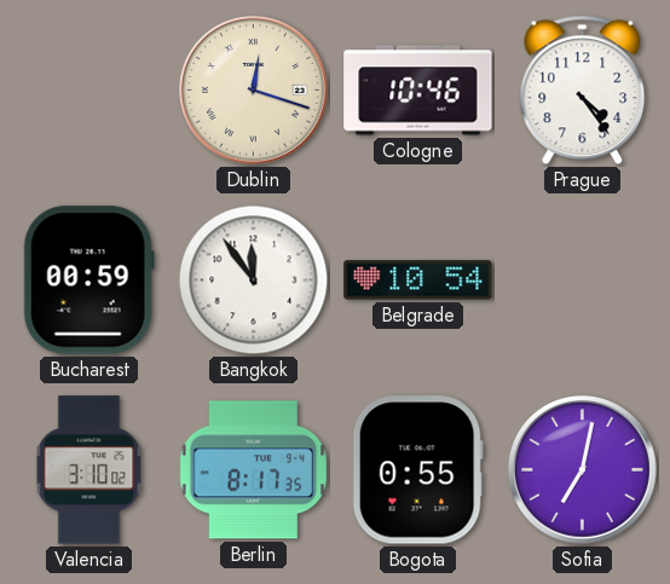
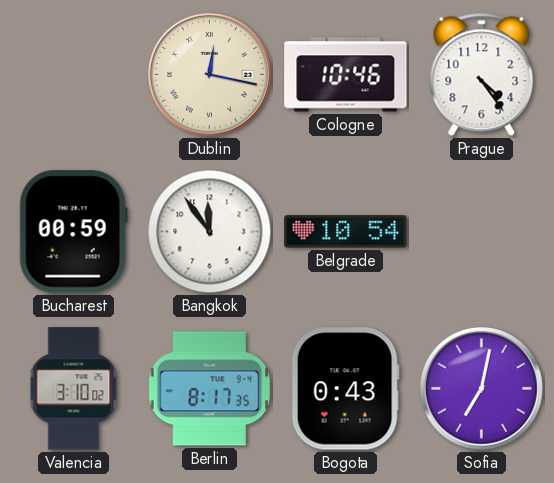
Dublin: 12:18 -> 12:17
Bogota: 0:55 -> 0:43
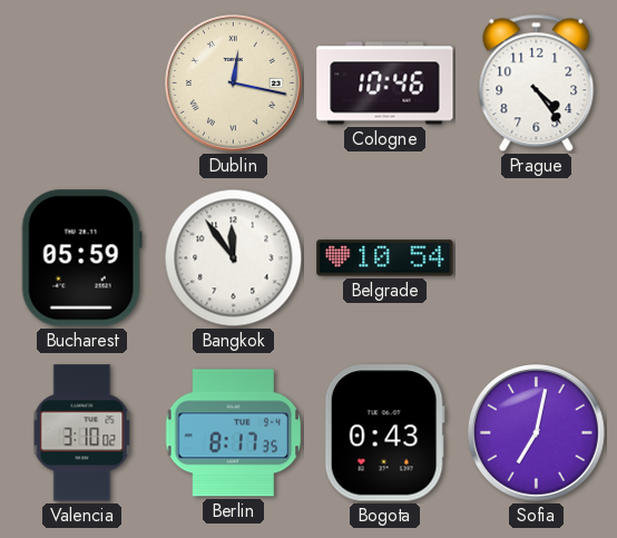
Bucharest: 00:59 -> 05:59
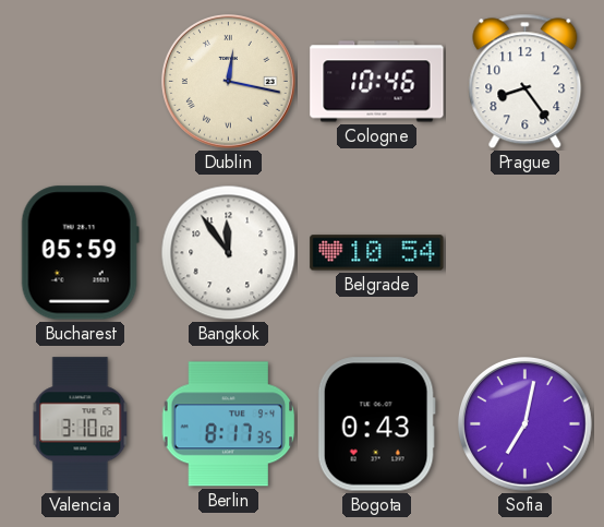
Prague: 4:24 -> 8:24
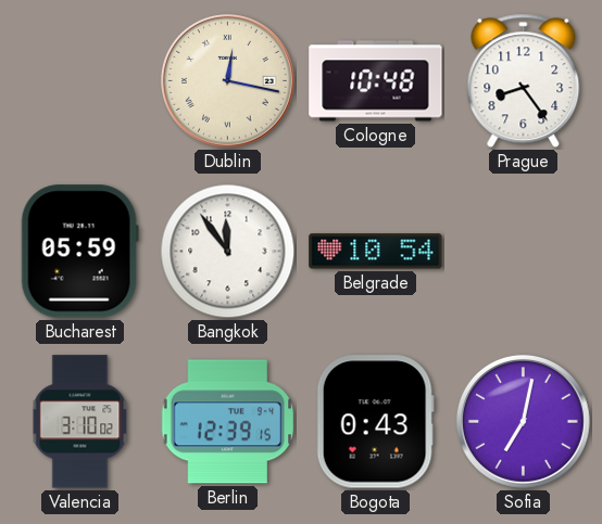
Cologne: 10:46 -> 10:48
Berlin: 8:17 -> 12:39
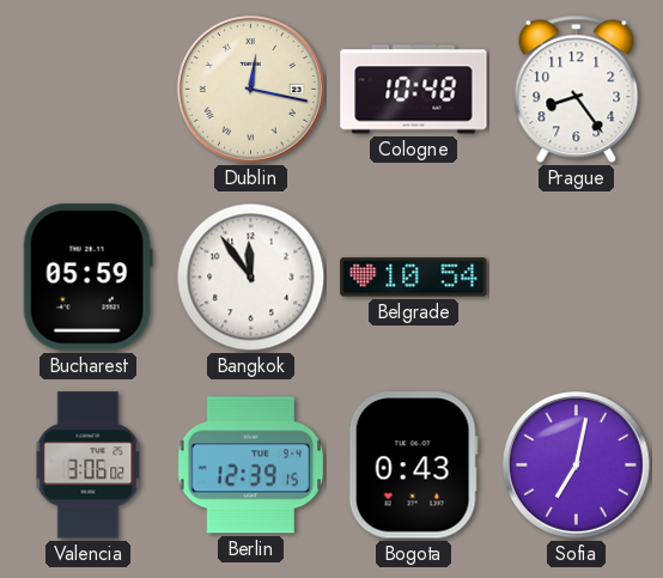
Valencia: 3:10 -> 3:06
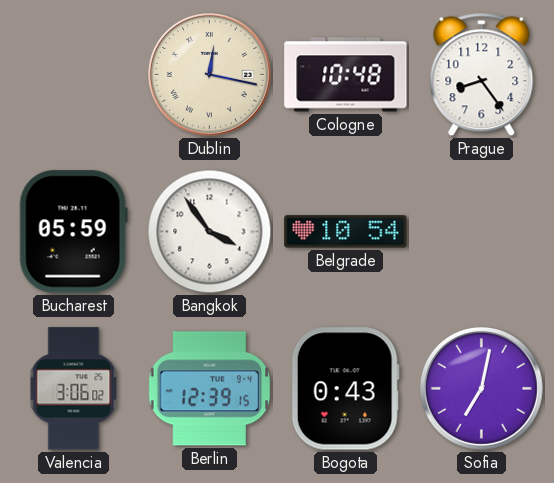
Bangkok: 11:54 -> 3:54
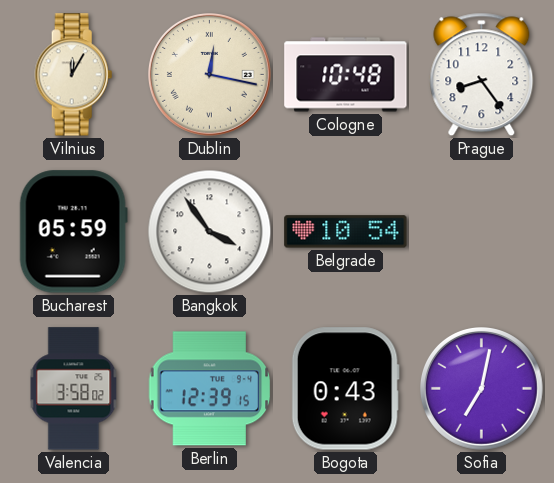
Vilnius: none -> 12:05
Valencia: 3:06 -> 3:58
